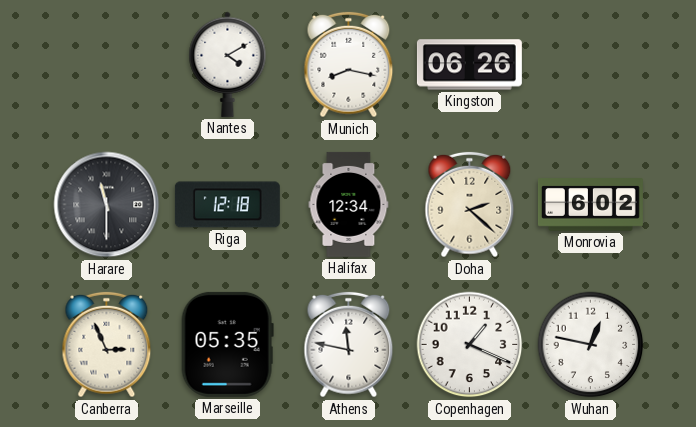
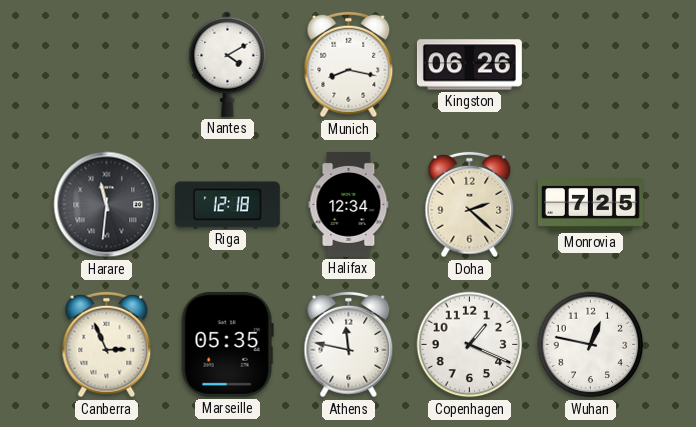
Harare: 11:30 -> 11:31
Monrovia: 6:02 -> 7:25
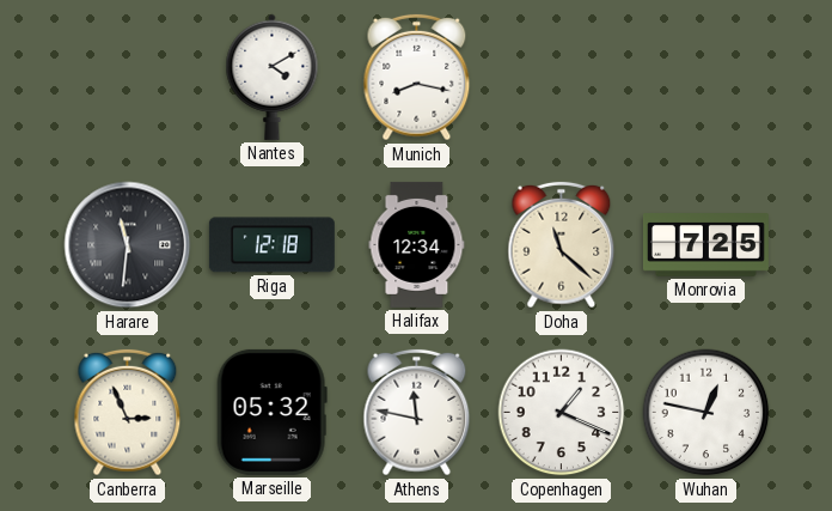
Kingston: 06:26 -> none
Doha: 2:22 -> 11:22
Marseille: 05:35 -> 05:32
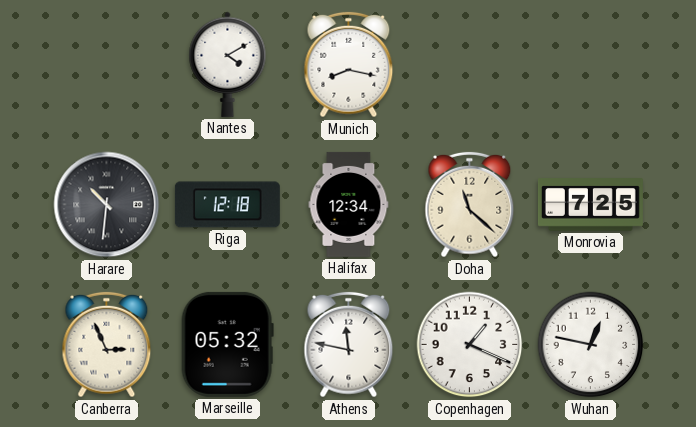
Harare: 11:31 -> 10:31
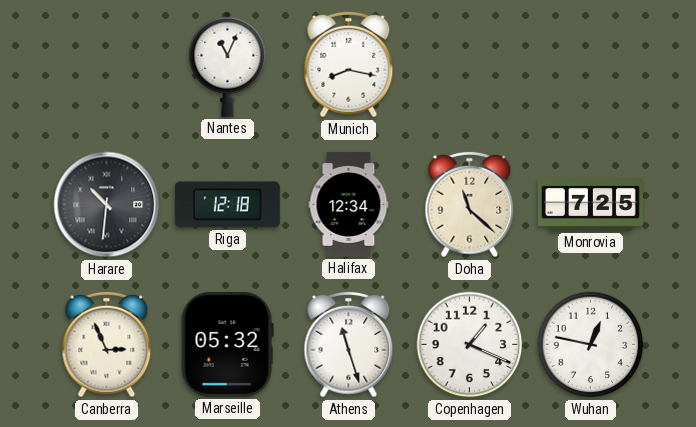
Nantes: 4:10 -> 11:04
Athens: 11:47 -> 11:27
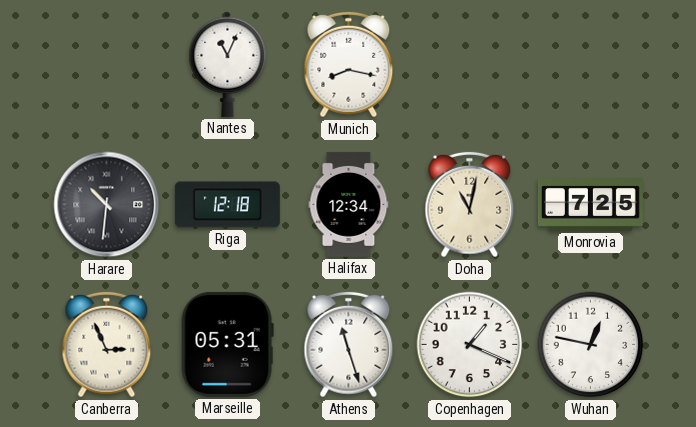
Doha: 11:22 -> 11:02
Marseille: 05:32 -> 05:31
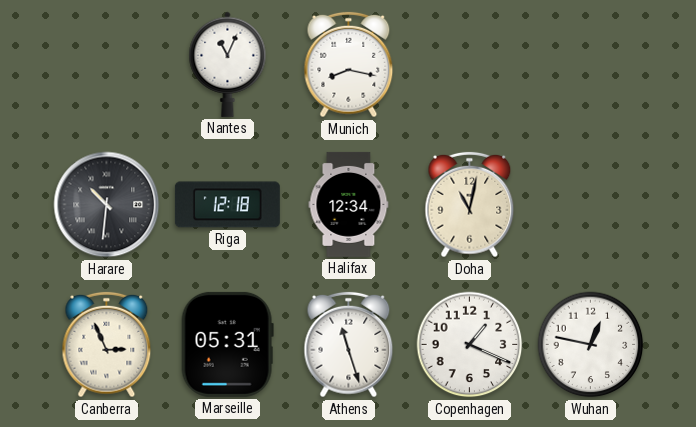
Monrovia: 7:25 -> none
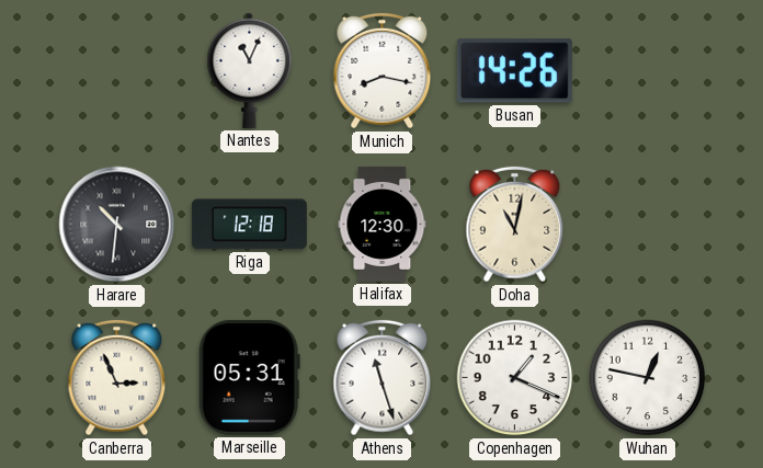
Busan: none -> 14:26
Halifax: 12:34 -> 12:30
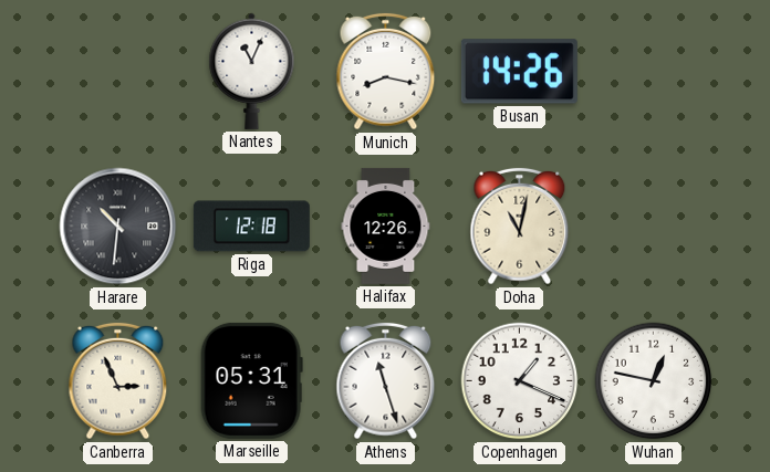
Halifax: 12:30 -> 12:26
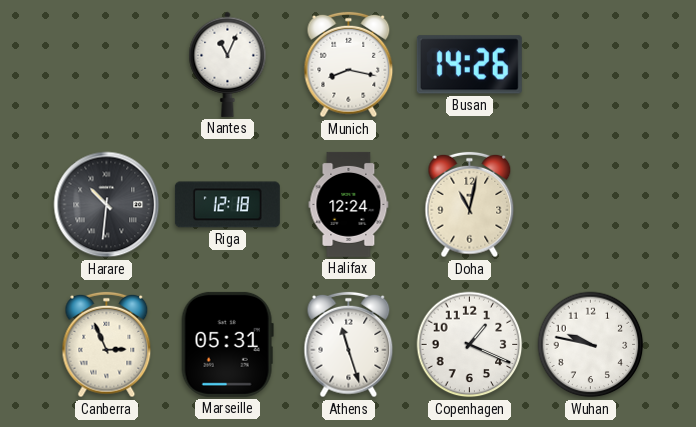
Halifax: 12:26 -> 12:24
Wuhan: 12:47 -> 9:47
